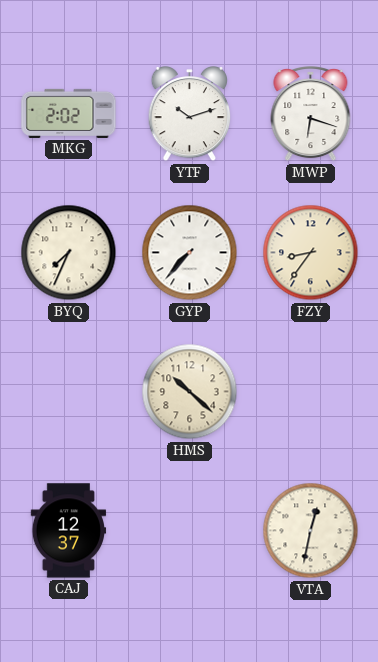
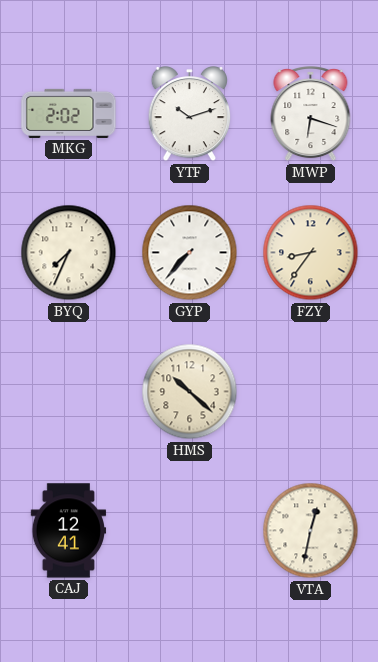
CAJ: 12:37 -> 12:41
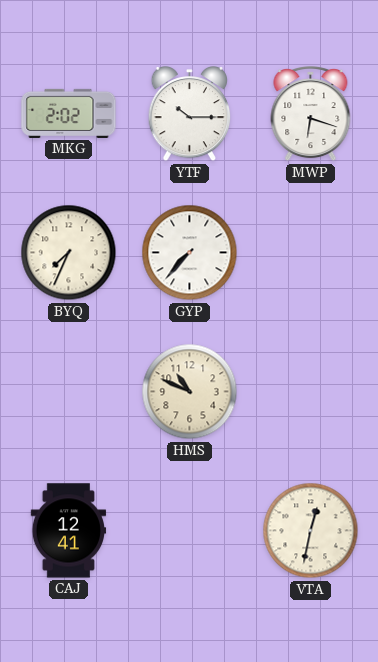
YTF: 10:12 -> 10:15
FZY: 8:36 -> none
HMS: 10:22 -> 10:49
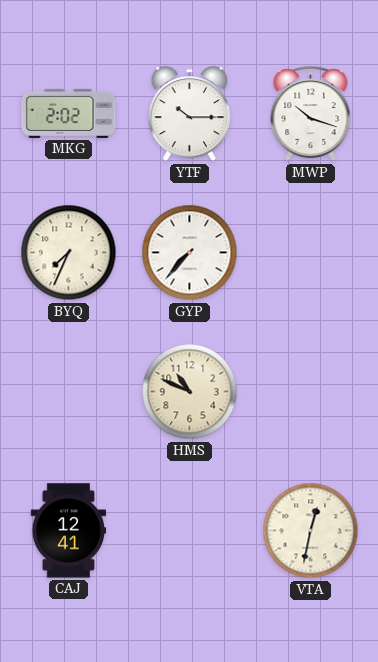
MWP: 6:18 -> 10:18
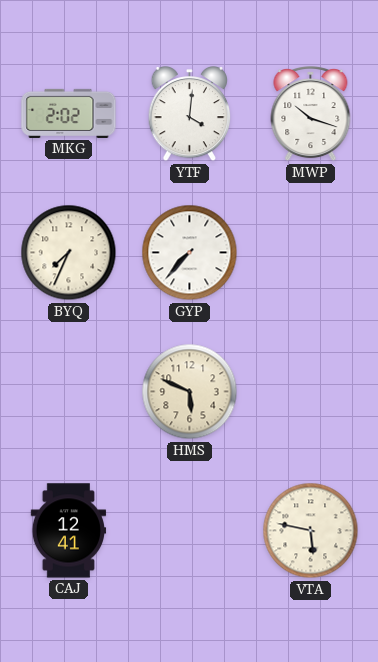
YTF: 10:15 -> 4:01
HMS: 10:49 -> 5:49
VTA: 12:32 -> 5:47
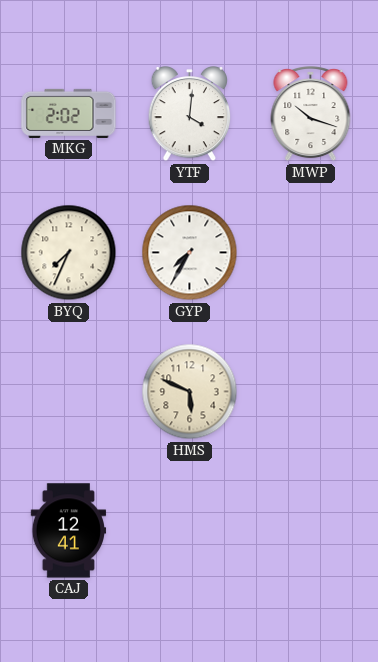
GYP: 7:37 -> 7:35
VTA: 5:47 -> none
